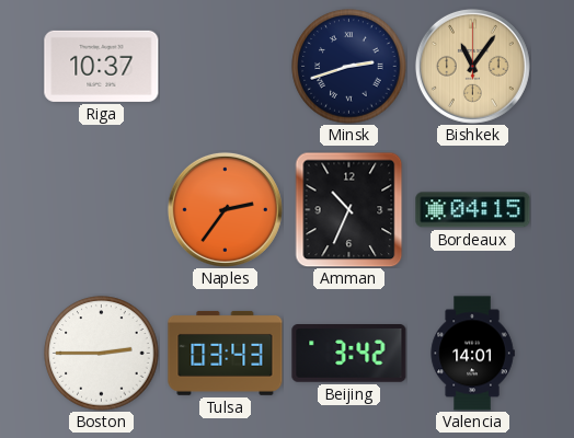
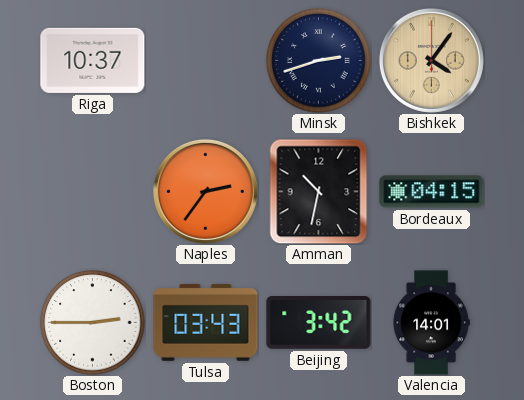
Bishkek: 11:06 -> 4:06
Amman: 10:34 -> 10:32
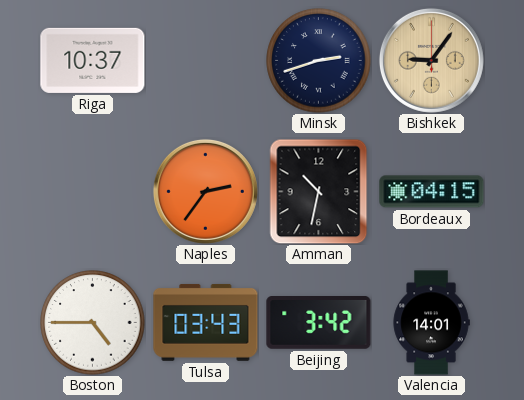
Bishkek: 4:06 -> 9:06
Boston: 2:45 -> 4:45
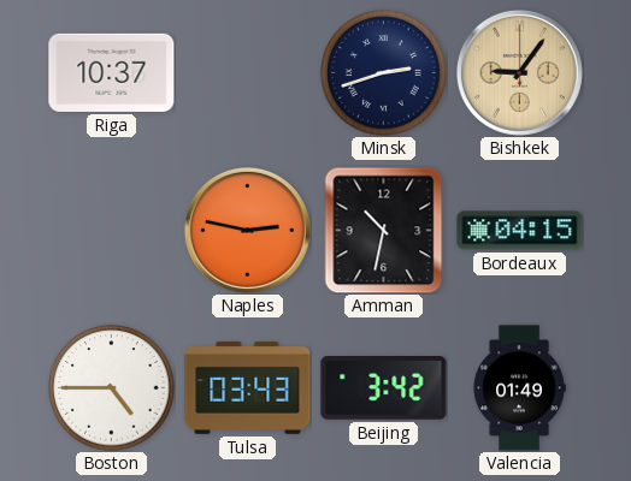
Naples: 2:36 -> 2:47
Valencia: 14:01 -> 01:49
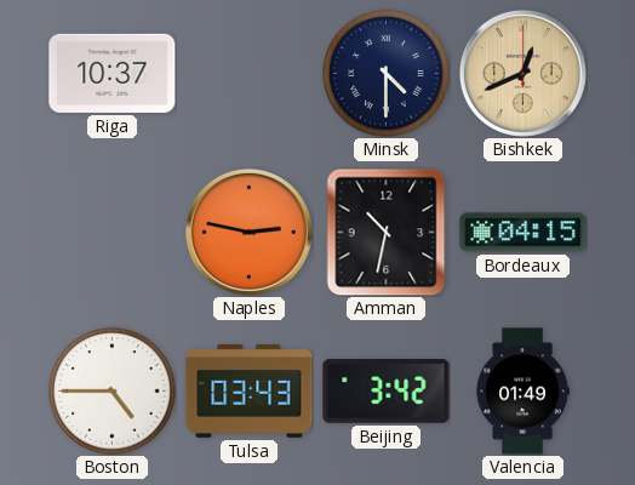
Minsk: 2:42 -> 4:30
Bishkek: 9:06 -> 12:41
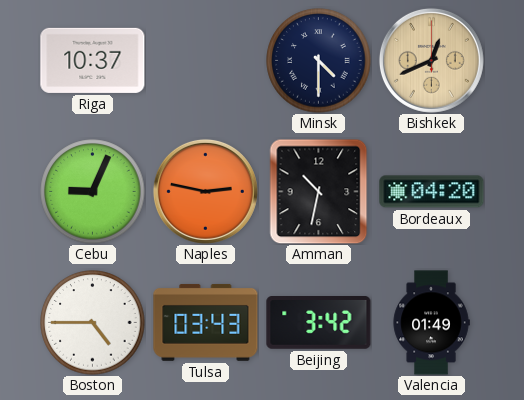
Cebu: none -> 9:04
Bordeaux: 04:15 -> 04:20
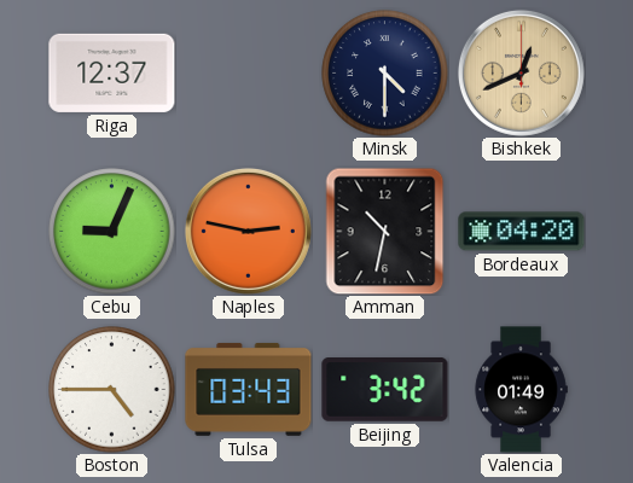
Riga: 10:37 -> 12:37
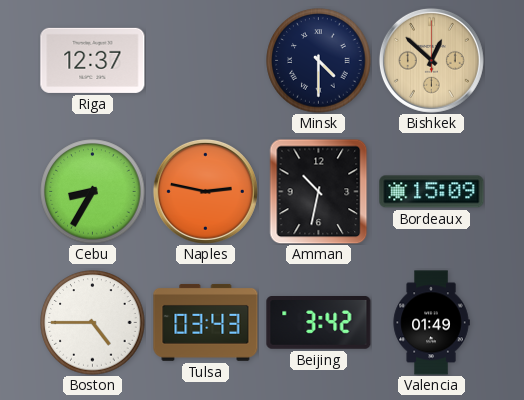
Bishkek: 12:41 -> 12:52
Cebu: 9:04 -> 8:35
Bordeaux: 04:20 -> 15:09
